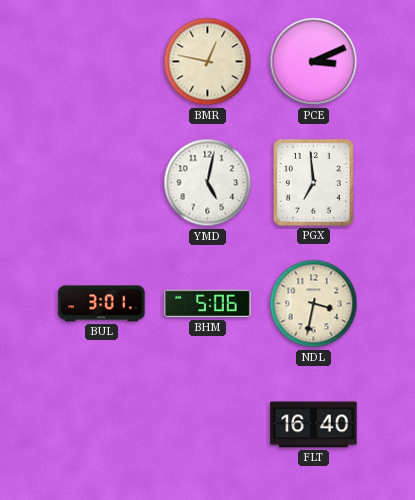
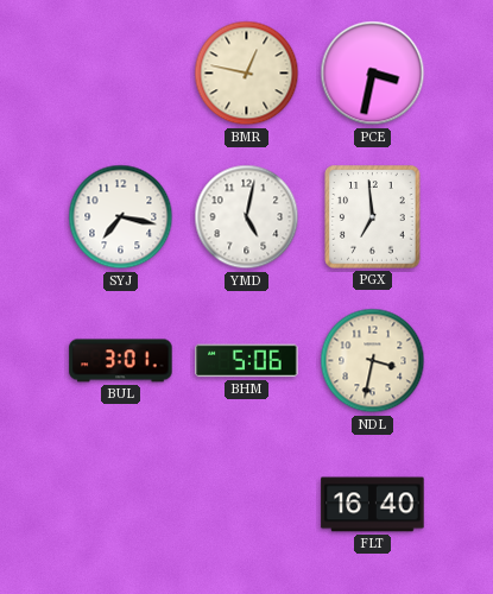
PCE: 3:11 -> 3:32
SYJ: none -> 7:17
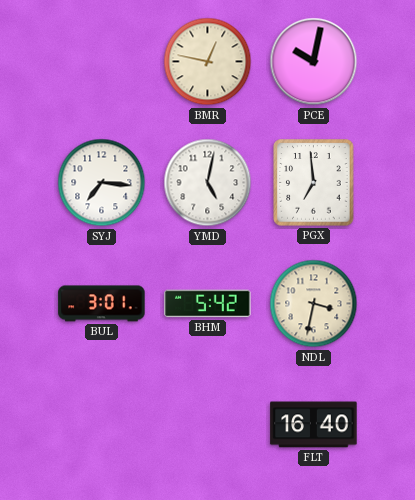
PCE: 3:32 -> 10:02
SYJ: 7:17 -> 7:16
BHM: 5:06 -> 5:42
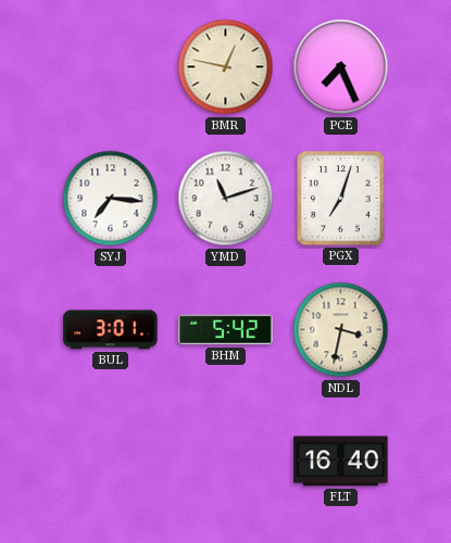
PCE: 10:02 -> 7:26
YMD: 5:02 -> 11:12
PGX: 6:59 -> 7:03
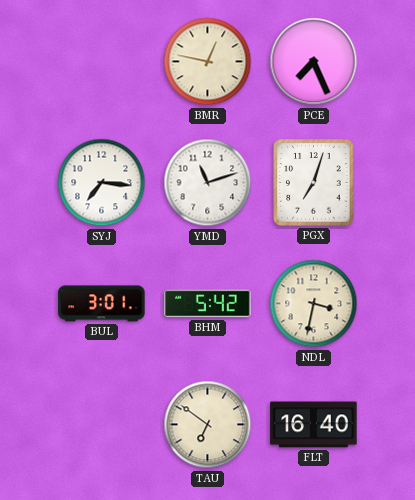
TAU: none -> 6:51
